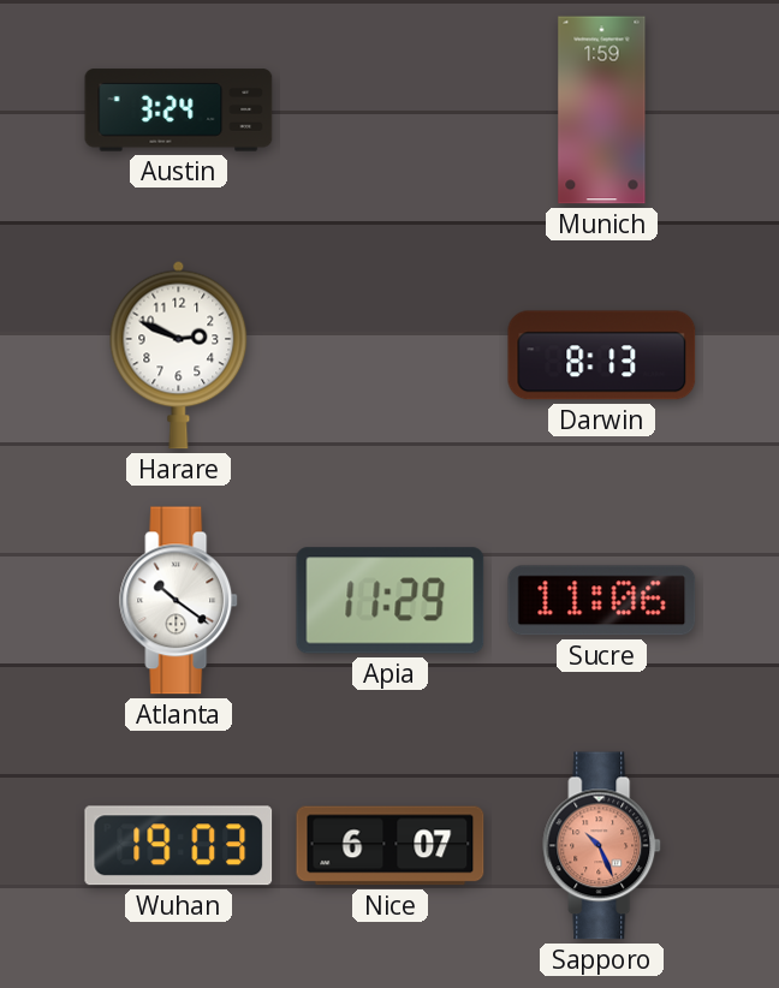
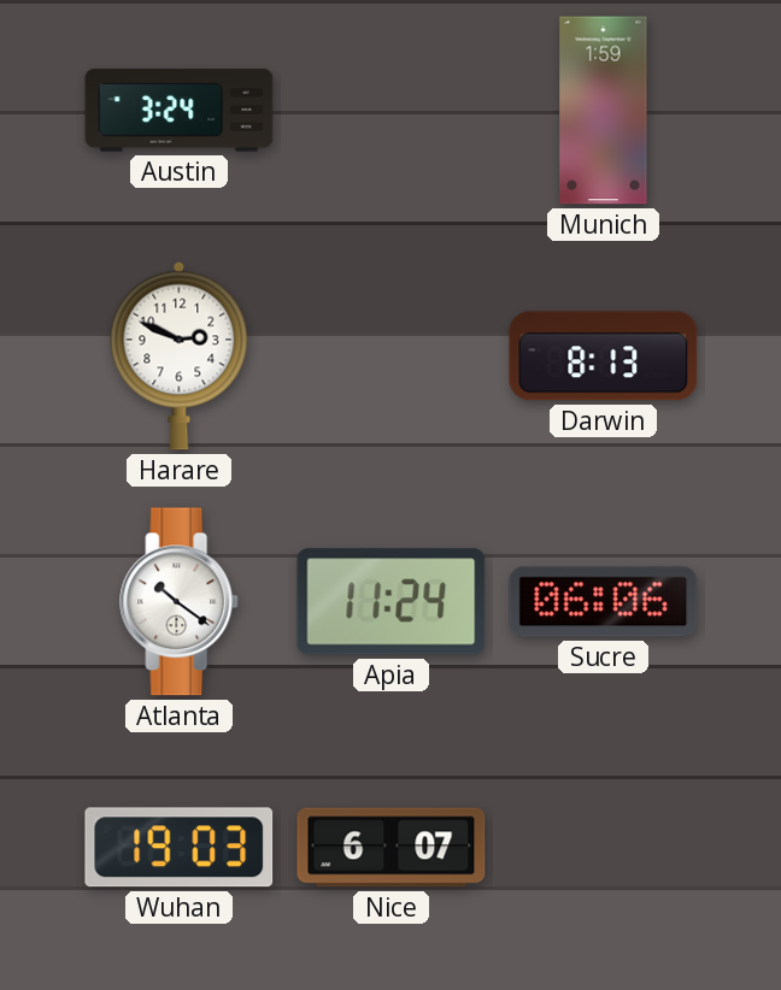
Apia: 11:29 -> 11:24
Sucre: 11:06 -> 06:06
Sapporo: 10:26 -> none
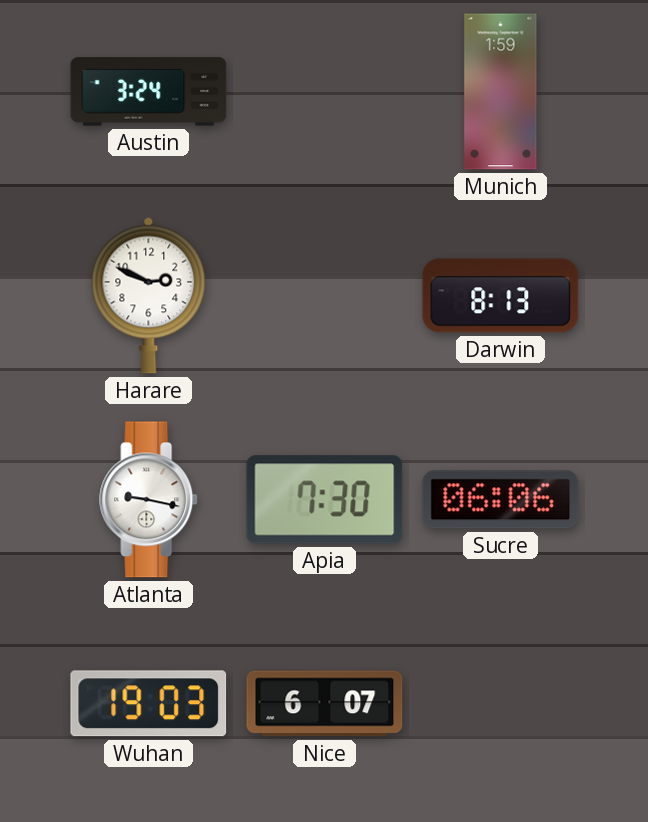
Atlanta: 10:21 -> 9:17
Apia: 11:24 -> 7:30
